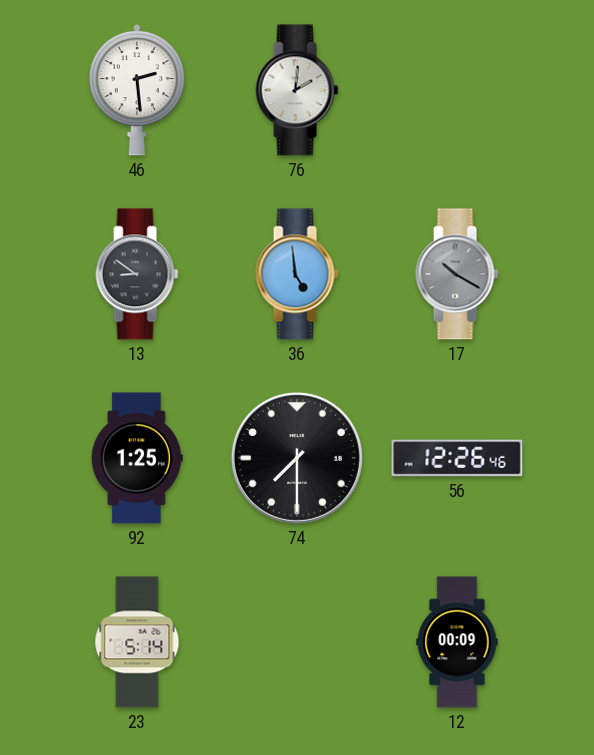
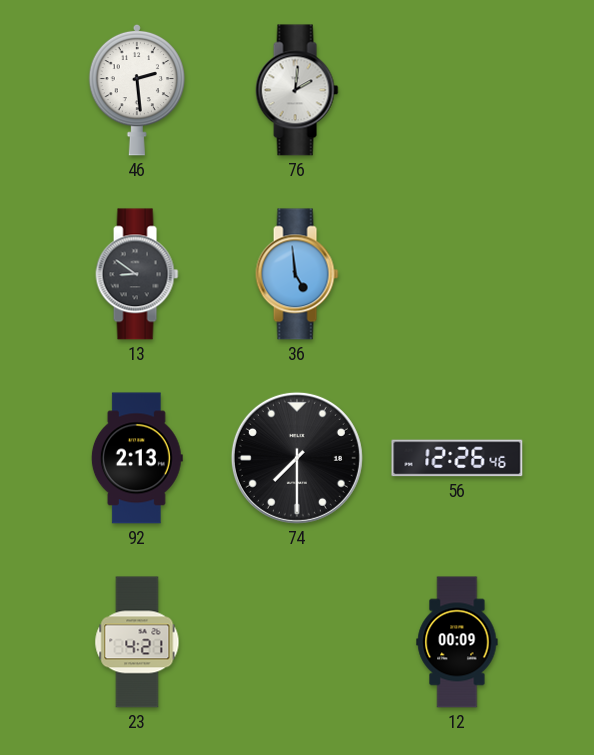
17: 10:20 -> none
92: 1:25 -> 2:13
23: 5:14 -> 4:21
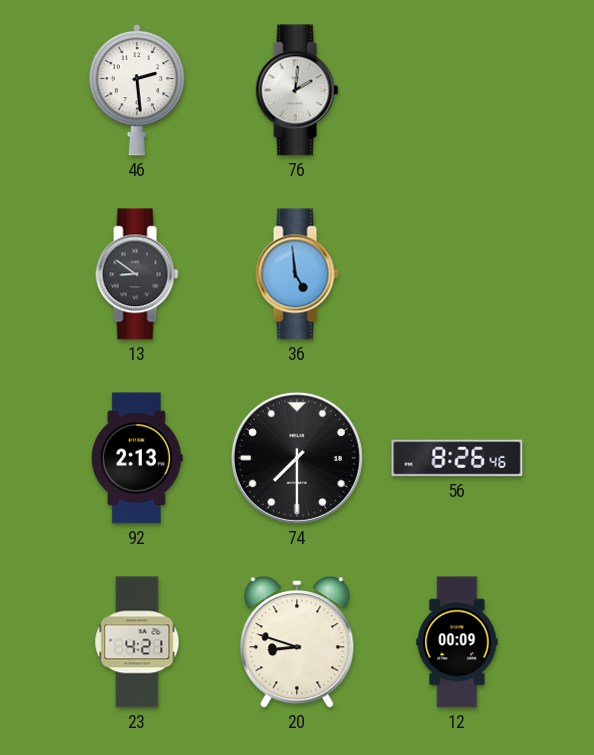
56: 12:26 -> 8:26
20: none -> 8:48
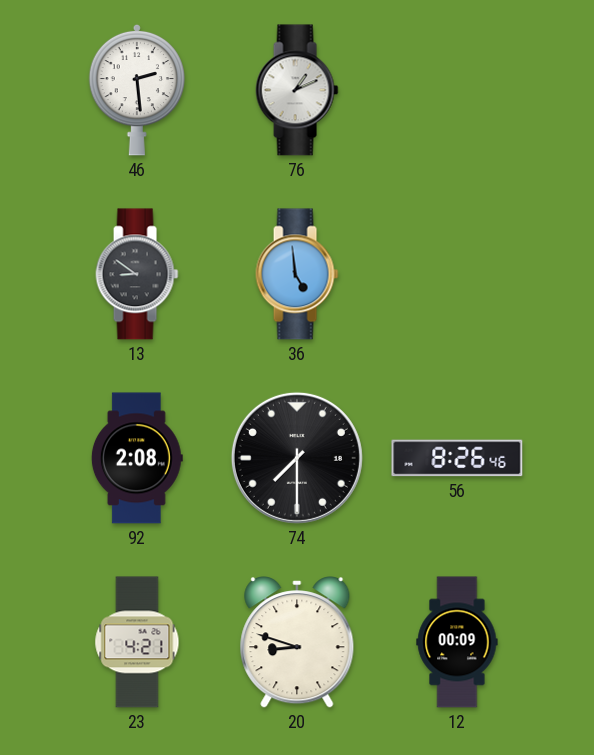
76: 2:01 -> 1:11
92: 2:13 -> 2:08
